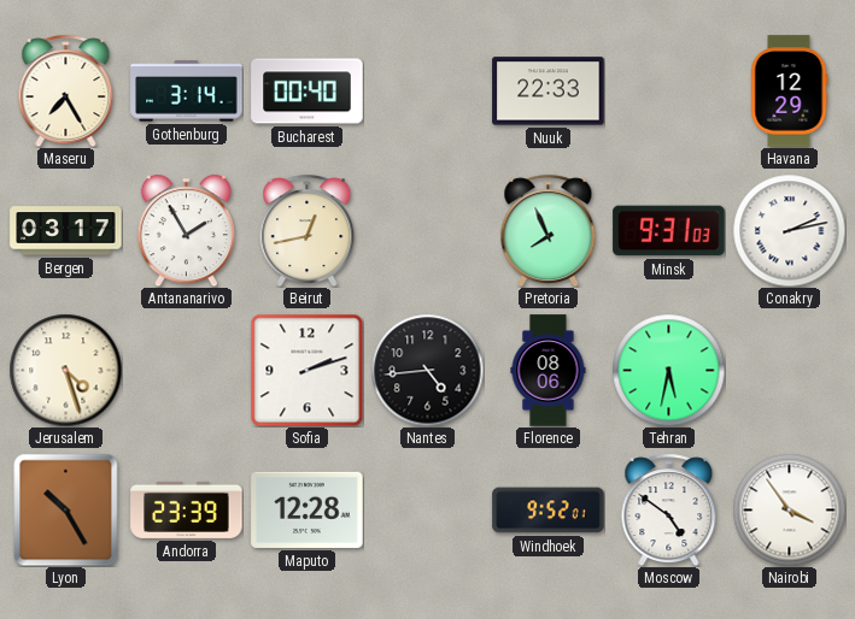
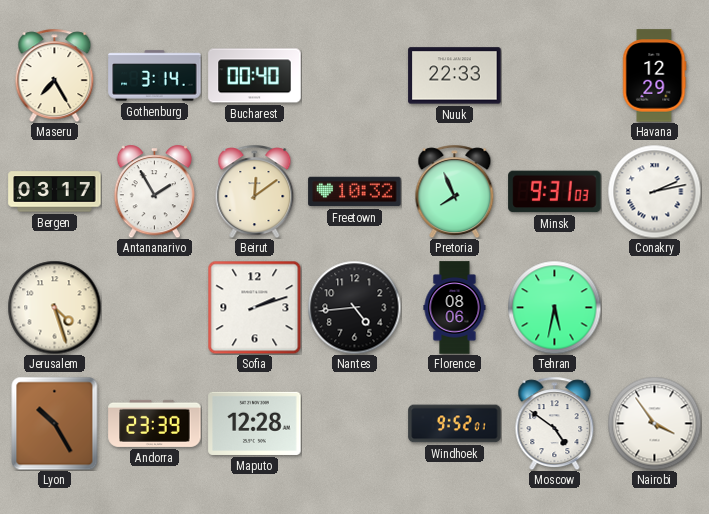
Beirut: 12:43 -> 12:09
Freetown: none -> 10:32
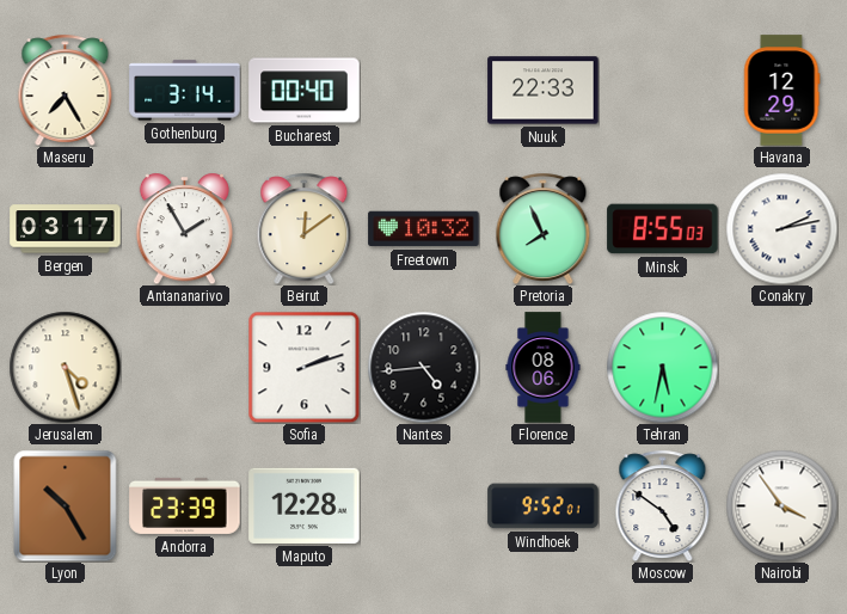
Minsk: 9:31 -> 8:55
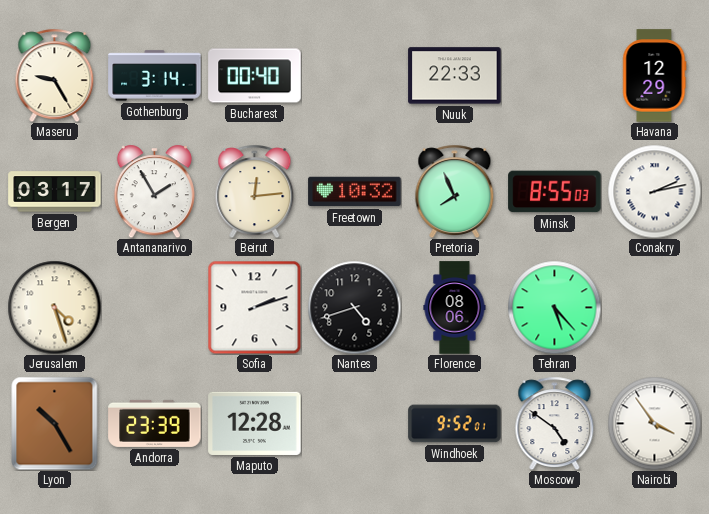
Maseru: 7:25 -> 9:25
Beirut: 12:09 -> 12:14
Nantes: 4:44 -> 4:42
Tehran: 5:32 -> 5:23
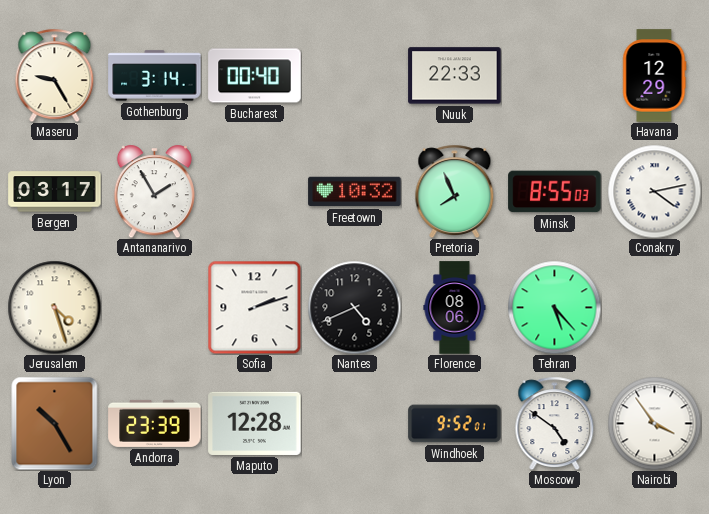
Beirut: 12:14 -> none
Conakry: 2:13 -> 4:13
Nantes: 4:42 -> 4:41
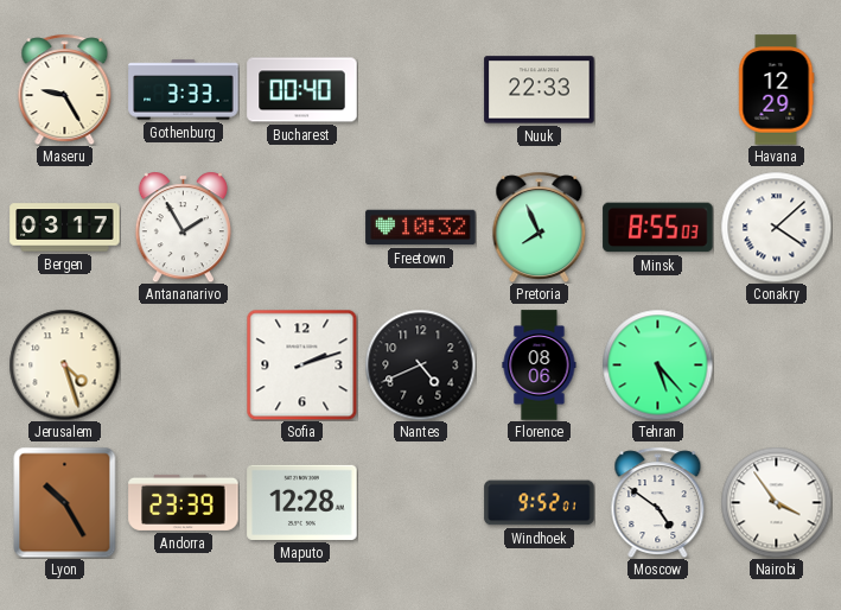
Gothenburg: 3:14 -> 3:33
Conakry: 4:13 -> 4:08
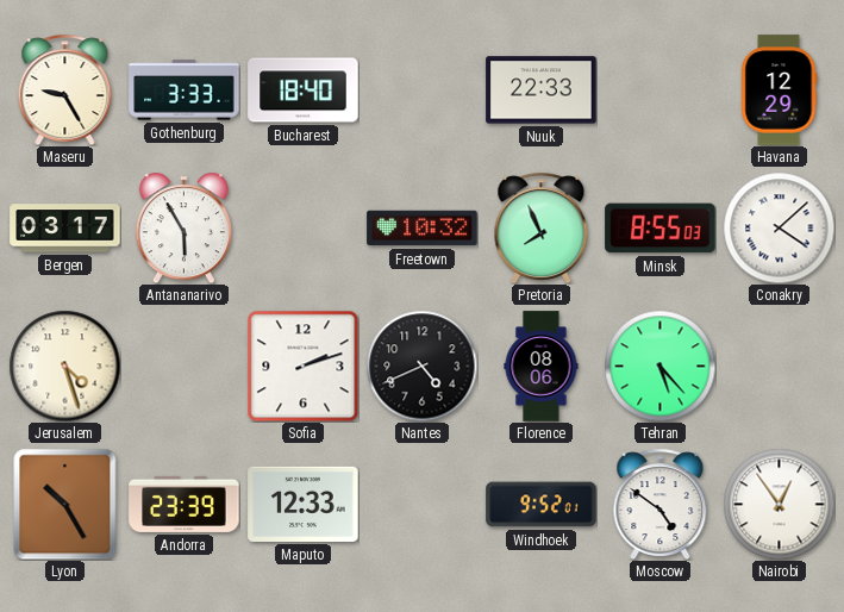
Bucharest: 00:40 -> 18:40
Antananarivo: 1:55 -> 5:55
Maputo: 12:28 -> 12:33
Nairobi: 3:54 -> 12:54
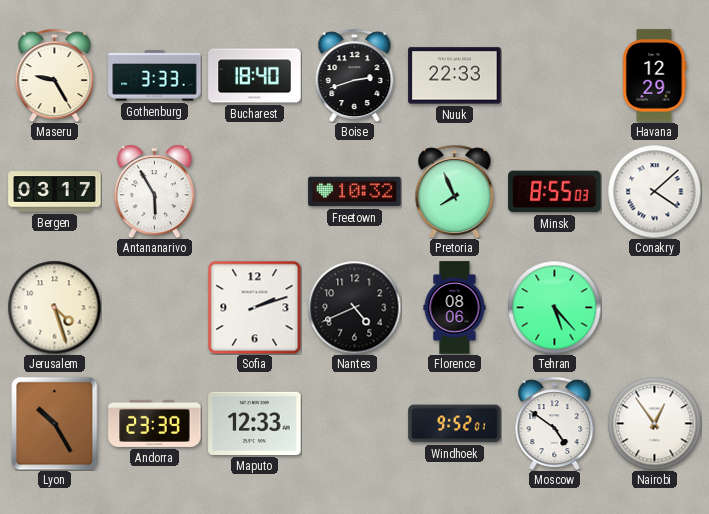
Boise: none -> 2:42
